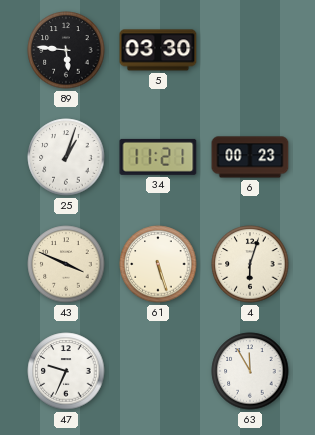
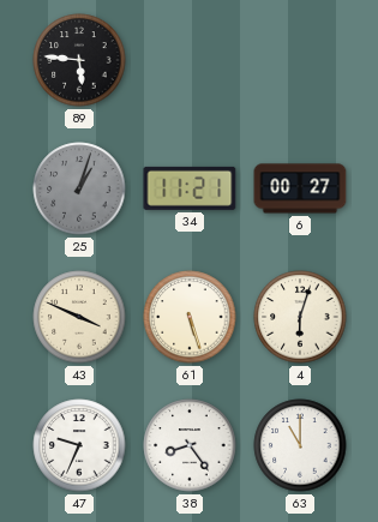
5: 03:30 -> none
25 dial: white -> grey
6: 00:23 -> 00:27
38: none -> 8:24
63: 11:55 -> 11:00
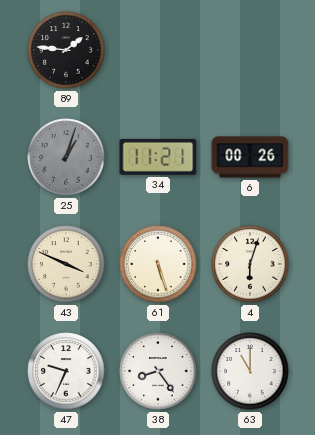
89: 5:46 -> 1:46
6: 00:27 -> 00:26
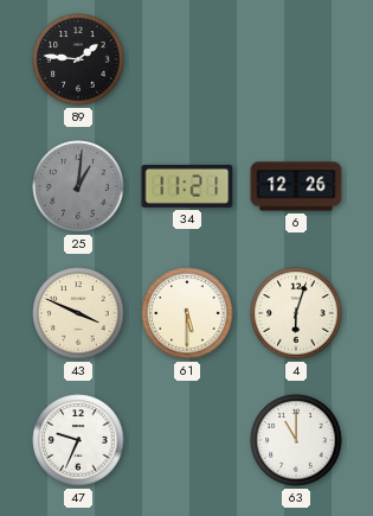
25: 1:03 -> 1:01
6: 00:26 -> 12:26
61: 5:27 -> 5:30
38: 8:24 -> none
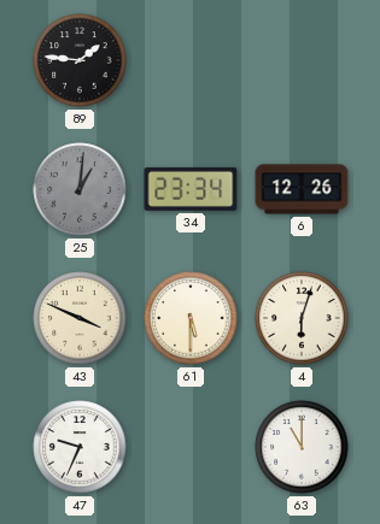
34: 11:21 -> 23:34
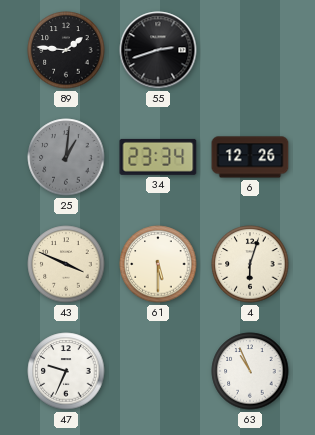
55: none -> 2:42
63: 11:00 -> 10:56
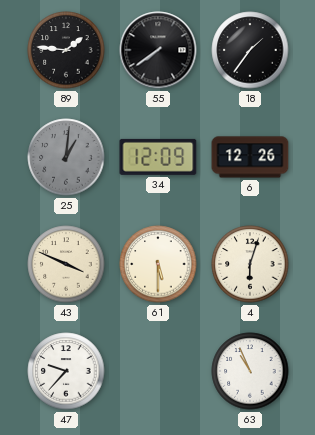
55: 2:42 -> 7:39
18: none -> 1:36
34: 23:34 -> 12:09
47: 9:34 -> 9:37
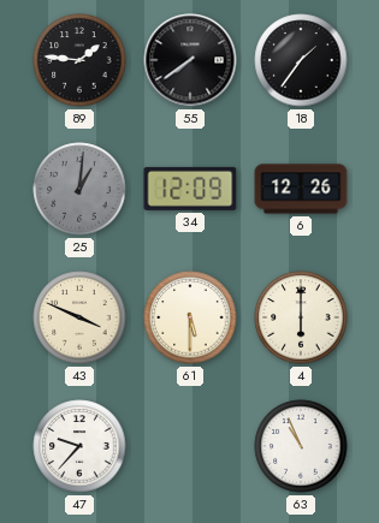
4: 6:03 -> 6:00
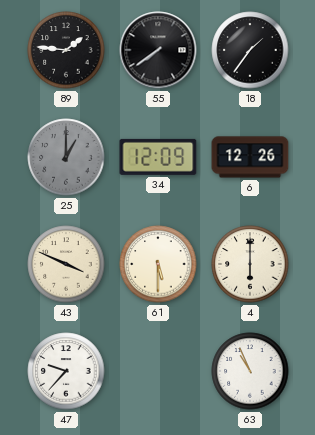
25: 1:01 -> 1:00
